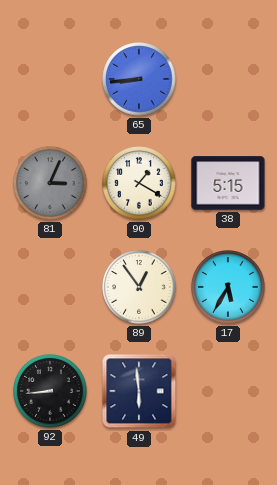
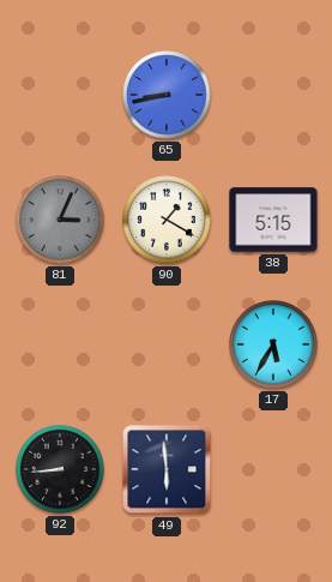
65: 8:44 -> 8:43
89: 12:54 -> none
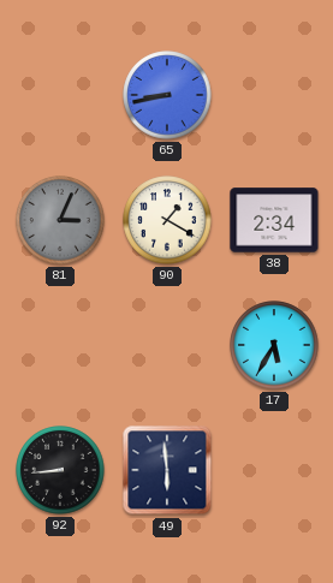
38: 5:15 -> 2:34
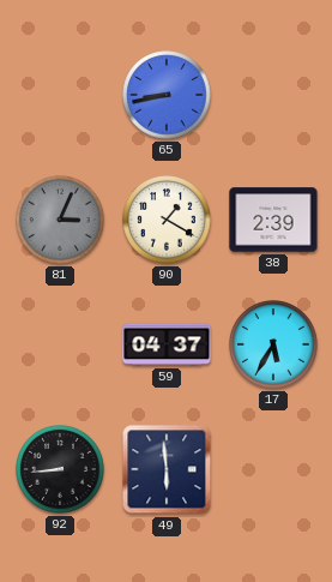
38: 2:34 -> 2:39
59: none -> 04:37
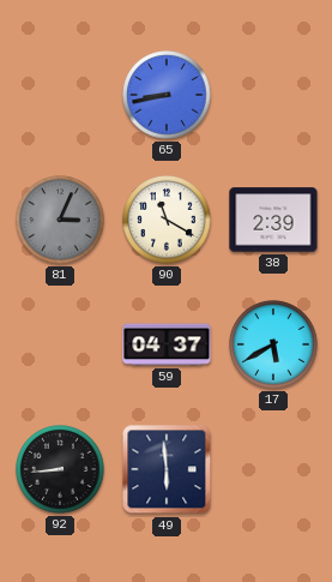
90: 1:20 -> 11:20
17: 5:35 -> 5:40
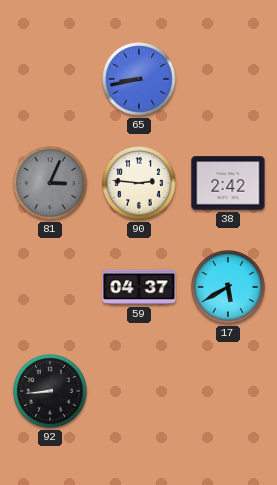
90: 11:20 -> 2:46
38: 2:39 -> 2:42
49: 5:59 -> none
